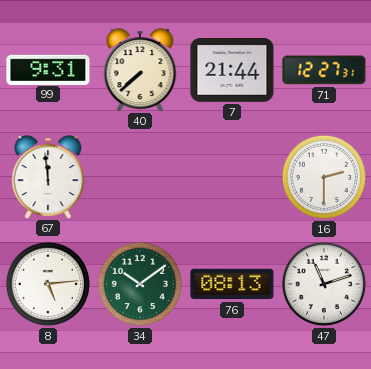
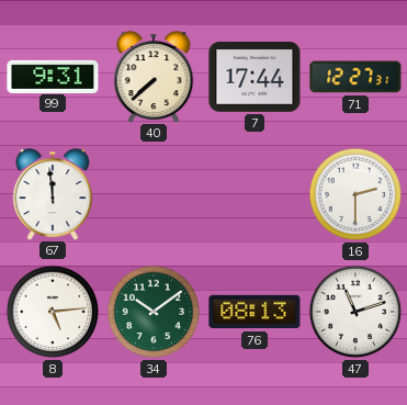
7: 21:44 -> 17:44
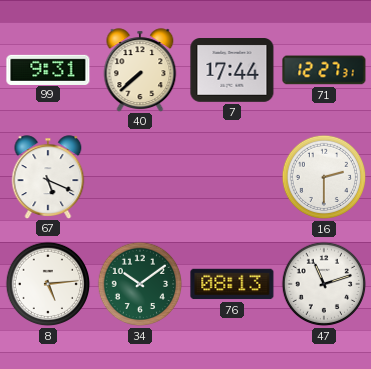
67: 11:59 -> 5:19
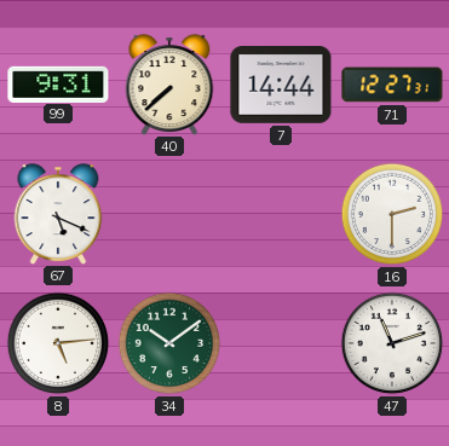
7: 17:44 -> 14:44
76: 08:13 -> none
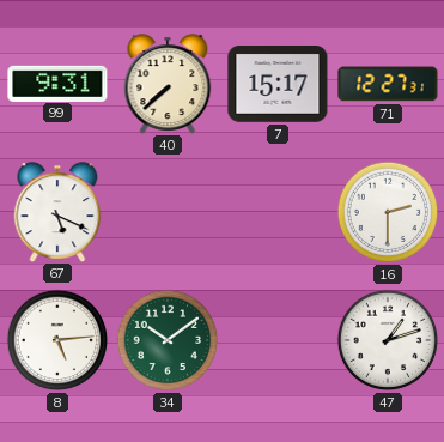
7: 14:44 -> 15:17
47: 11:12 -> 1:12
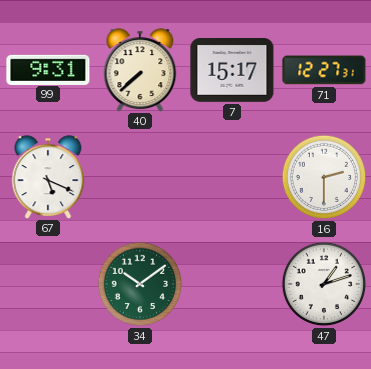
8: 5:14 -> none
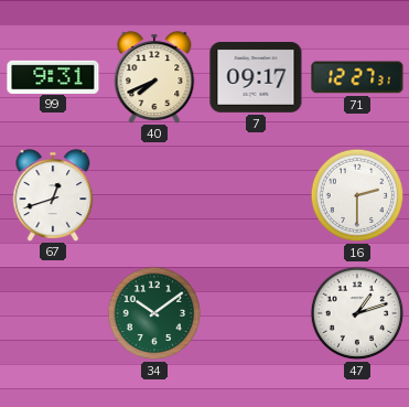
40: 7:38 -> 7:41
7: 15:17 -> 09:17
67: 5:19 -> 12:42
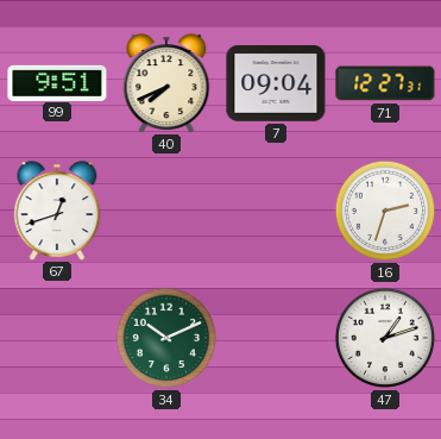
99: 9:31 -> 9:51
7: 09:17 -> 09:04
16: 2:30 -> 2:33
34: 10:09 -> 10:11
